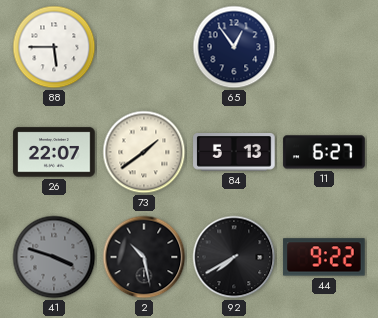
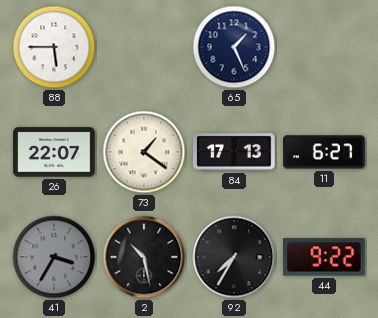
65: 12:54 -> 1:26
73: 1:39 -> 1:21
84: 5:13 -> 17:13
41: 3:48 -> 3:35
92: 7:40 -> 7:35
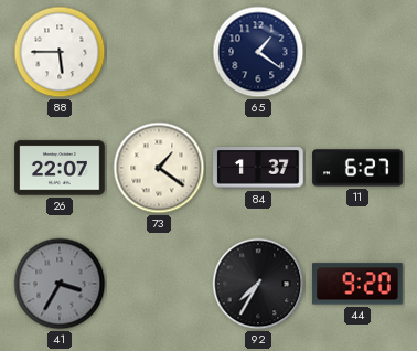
65: 1:26 -> 1:21
84: 17:13 -> 1:37
2: 10:28 -> none
44: 9:22 -> 9:20
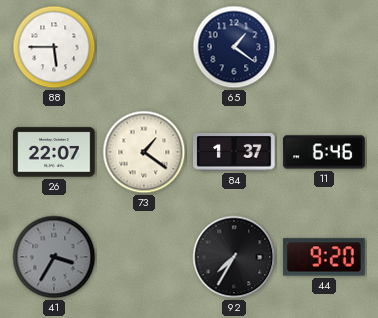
11: 6:27 -> 6:46
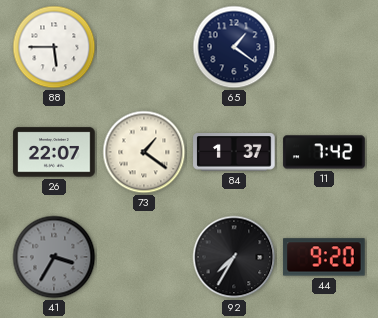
11: 6:46 -> 7:42
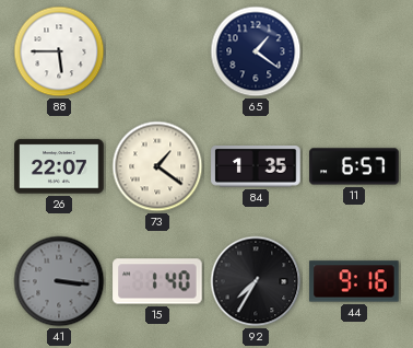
84: 1:37 -> 1:35
11: 7:42 -> 6:57
41: 3:35 -> 3:16
15: none -> 1:40
44: 9:20 -> 9:16
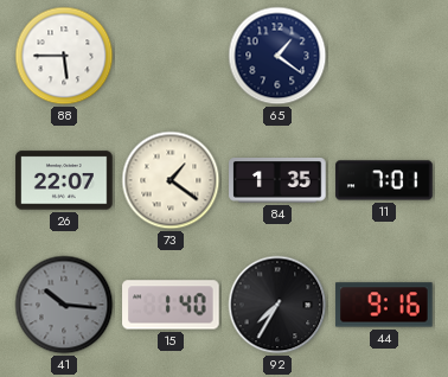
11: 6:57 -> 7:01
41: 3:16 -> 10:16
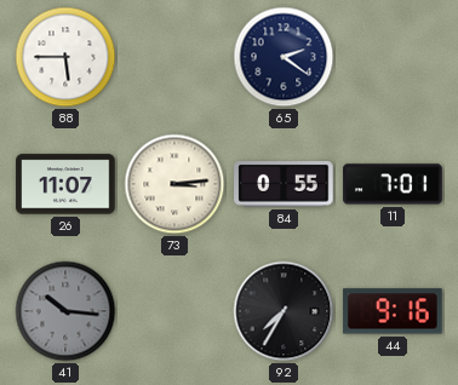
65: 1:21 -> 2:21
26: 22:07 -> 11:07
73: 1:21 -> 3:14
84: 1:35 -> 0:55
15: 1:40 -> none
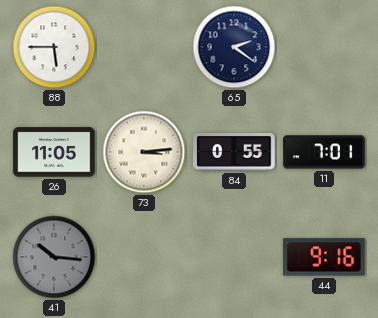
26: 11:07 -> 11:05
92: 7:35 -> none
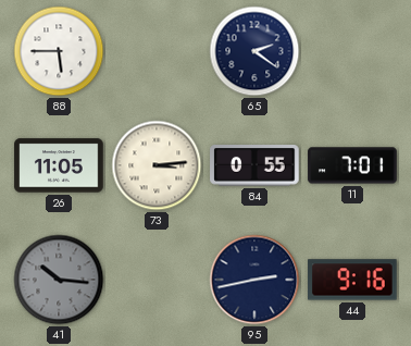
95: none -> 2:43
